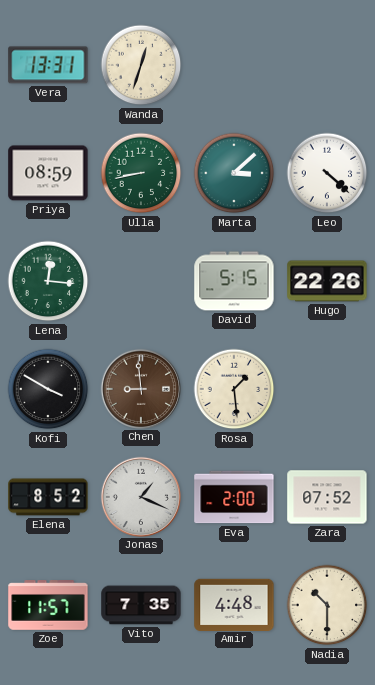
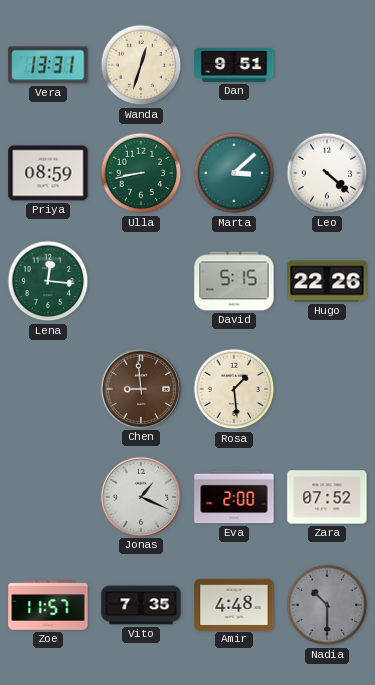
Dan: none -> 9:51
Kofi: 3:50 -> none
Elena: 8:52 -> none
Nadia dial: cream -> grey
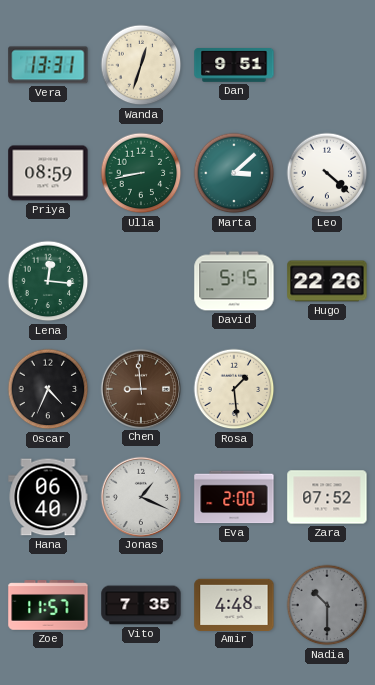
Oscar: none -> 4:34
Hana: none -> 06:40
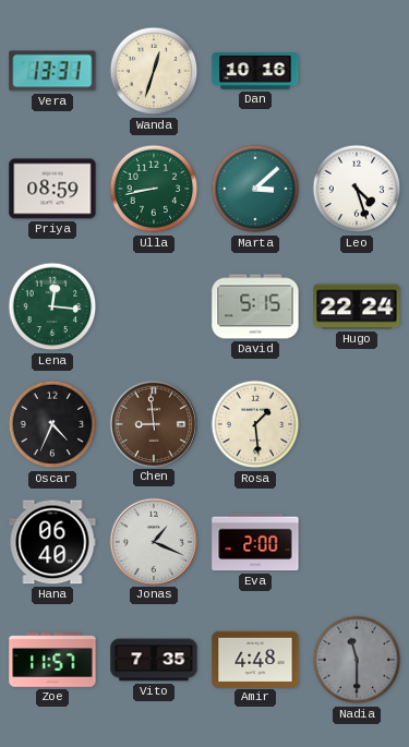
Dan: 9:51 -> 10:16
Leo: 4:22 -> 4:27
Hugo: 22:26 -> 22:24
Zara: 07:52 -> none
Nadia: 10:30 -> 11:30
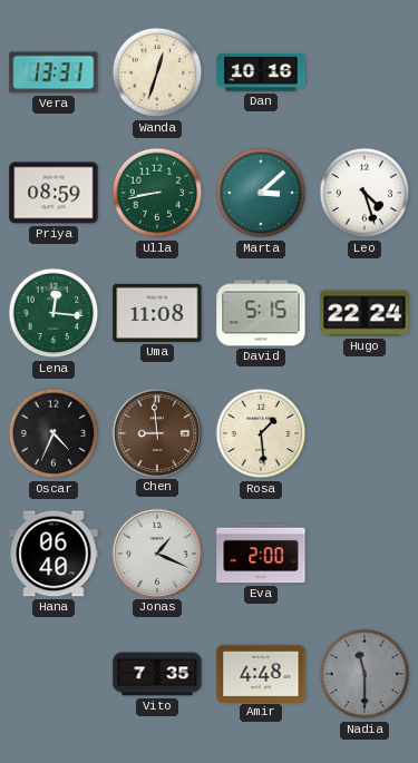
Uma: none -> 11:08
Zoe: 11:57 -> none
